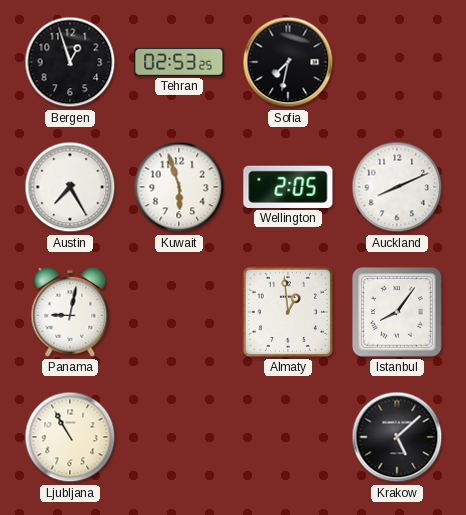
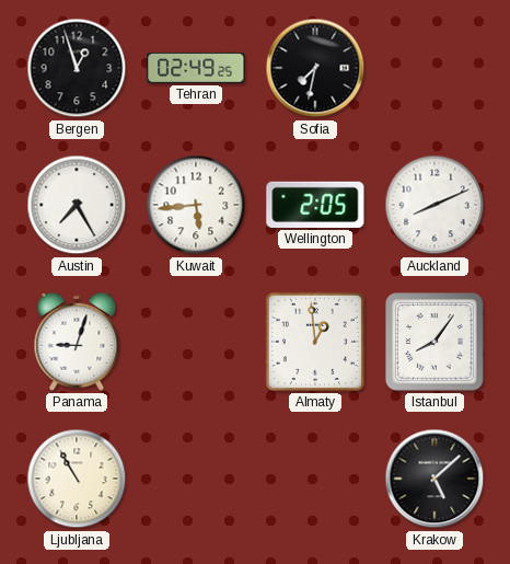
Tehran: 02:53 -> 02:49
Kuwait: 5:57 -> 5:44
Panama: 9:02 -> 9:03
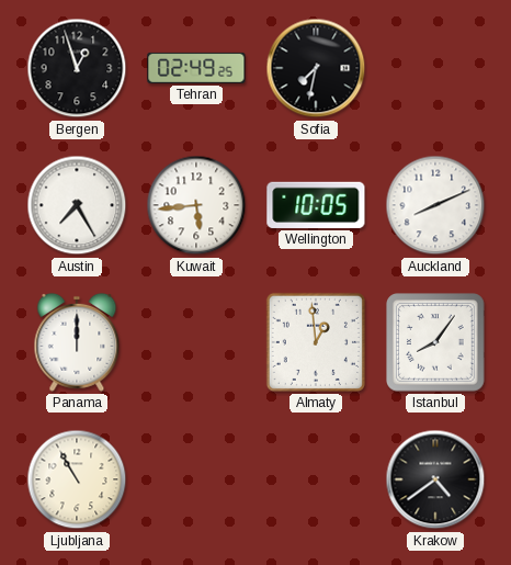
Wellington: 2:05 -> 10:05
Panama: 9:03 -> 12:00
Krakow: 5:08 -> 4:39
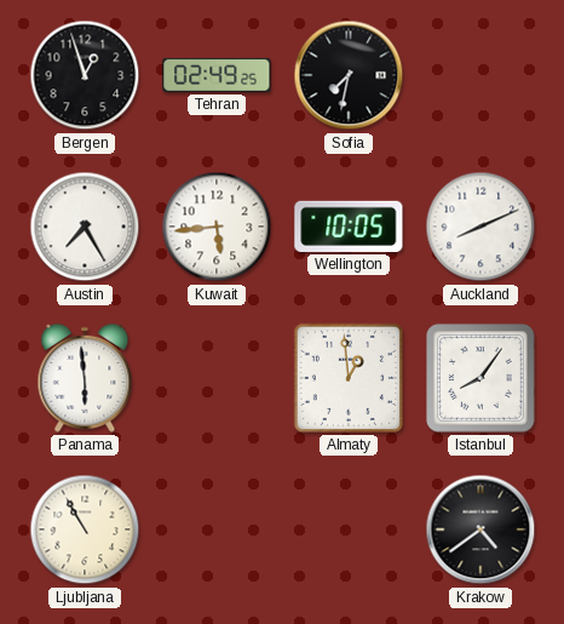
Panama: 12:00 -> 5:59
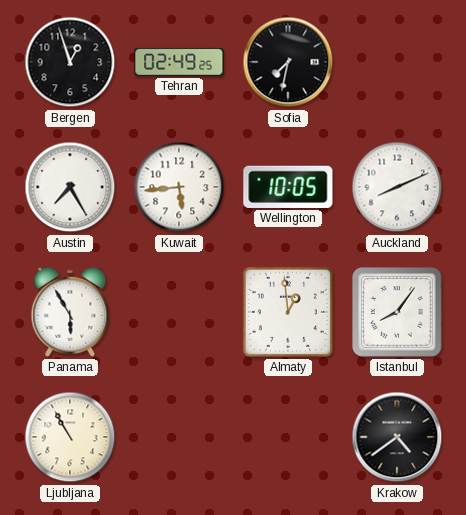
Panama: 5:59 -> 5:55
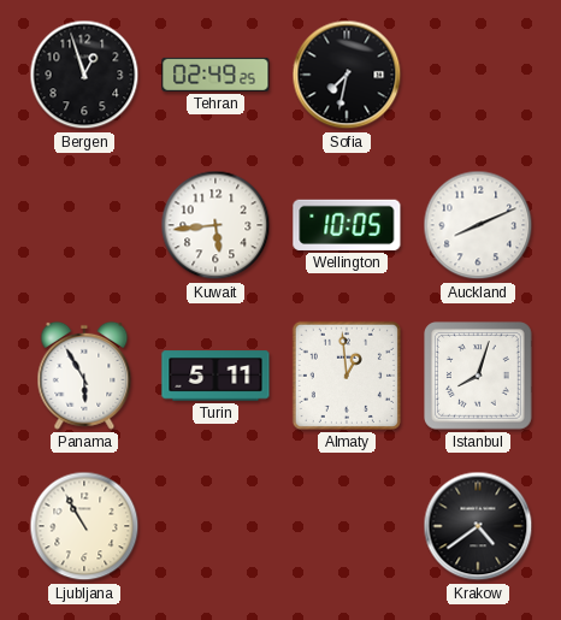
Austin: 7:25 -> none
Turin: none -> 5:11
Istanbul: 8:06 -> 8:03
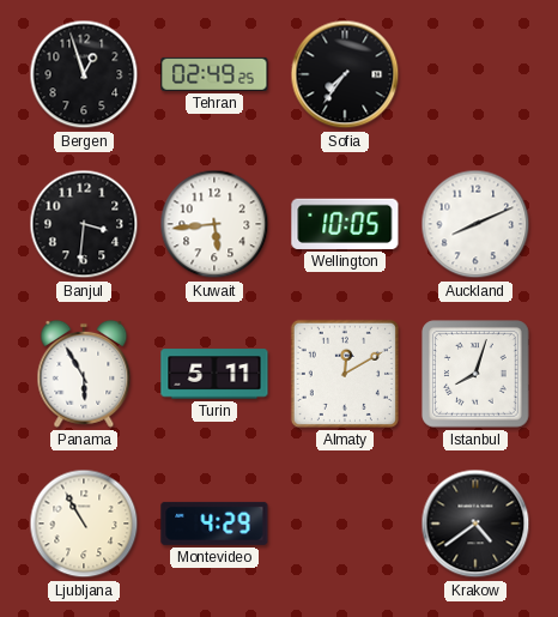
Sofia: 7:32 -> 7:36
Banjul: none -> 3:31
Almaty: 12:59 -> 12:10
Montevideo: none -> 4:29
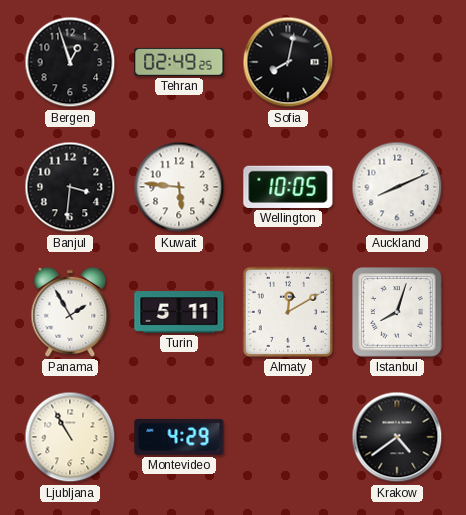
Sofia: 7:36 -> 8:02
Kuwait: 5:44 -> 5:46
Panama: 5:55 -> 1:55
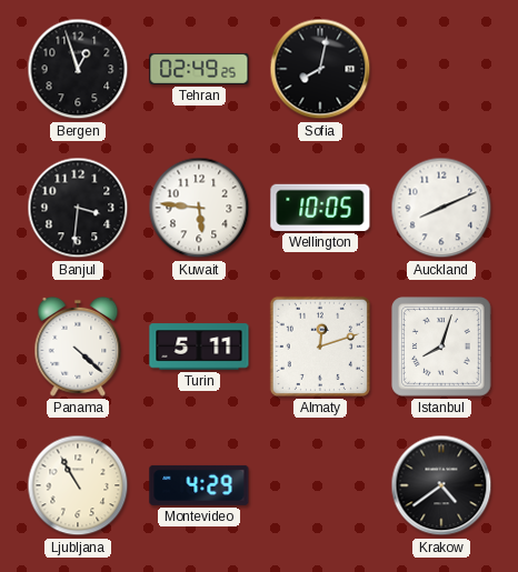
Panama: 1:55 -> 4:22
Almaty: 12:10 -> 12:12
